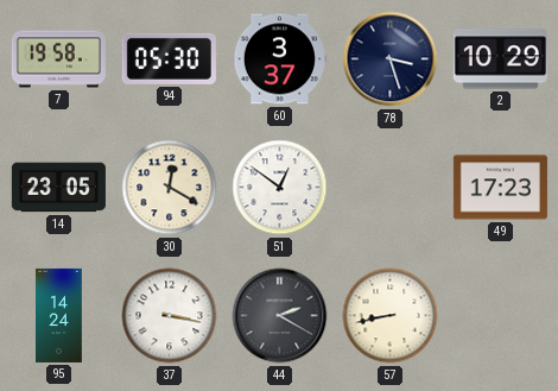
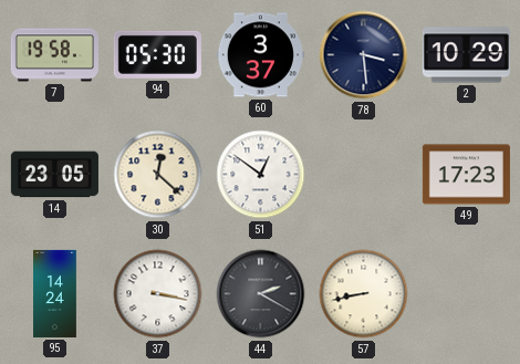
78: 3:27 -> 3:29
30: 12:20 -> 12:22
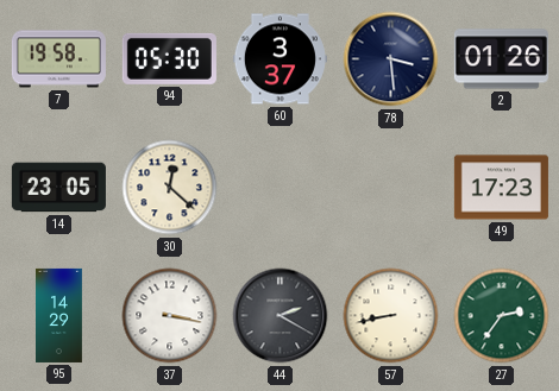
2: 10:29 -> 01:26
51: 12:51 -> none
95: 14:24 -> 14:29
27: none -> 2:36
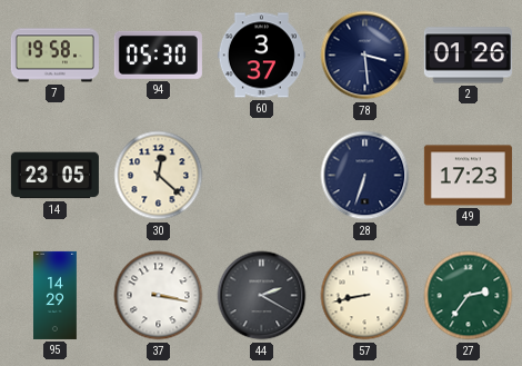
28: none -> 6:33
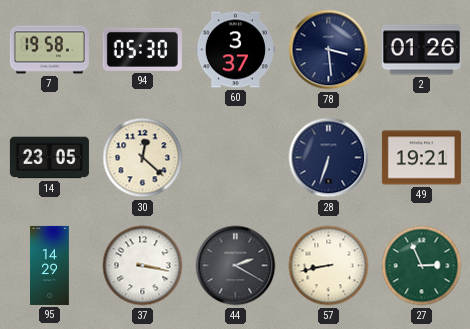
49: 17:23 -> 19:21
27: 2:36 -> 2:56
